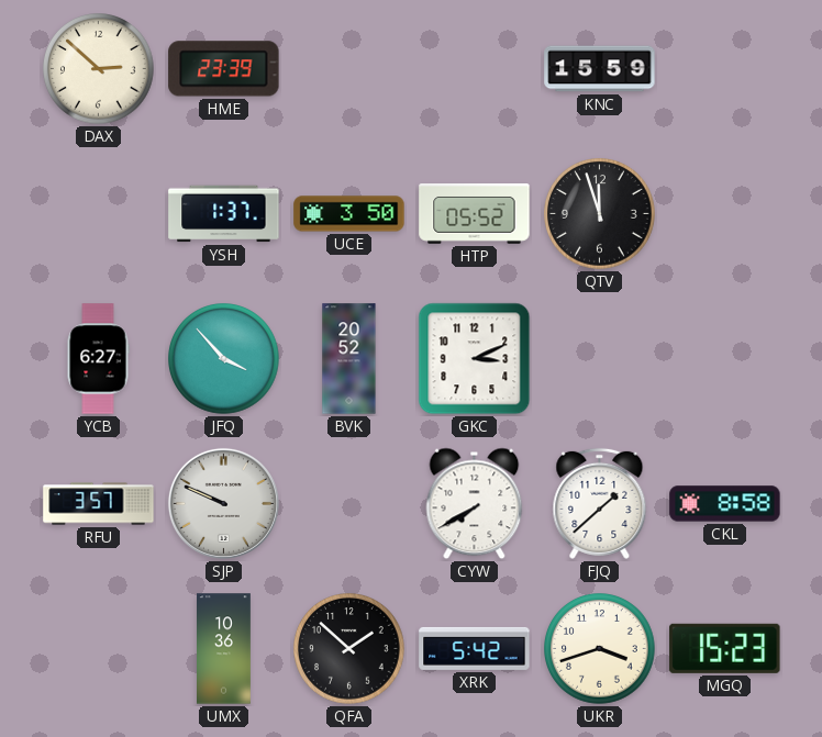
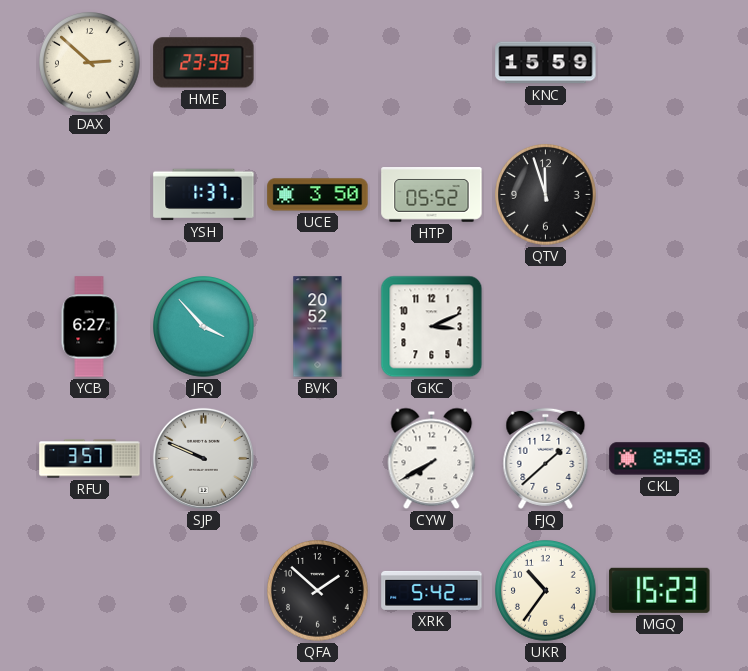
UMX: 10:36 -> none
UKR: 3:42 -> 10:36
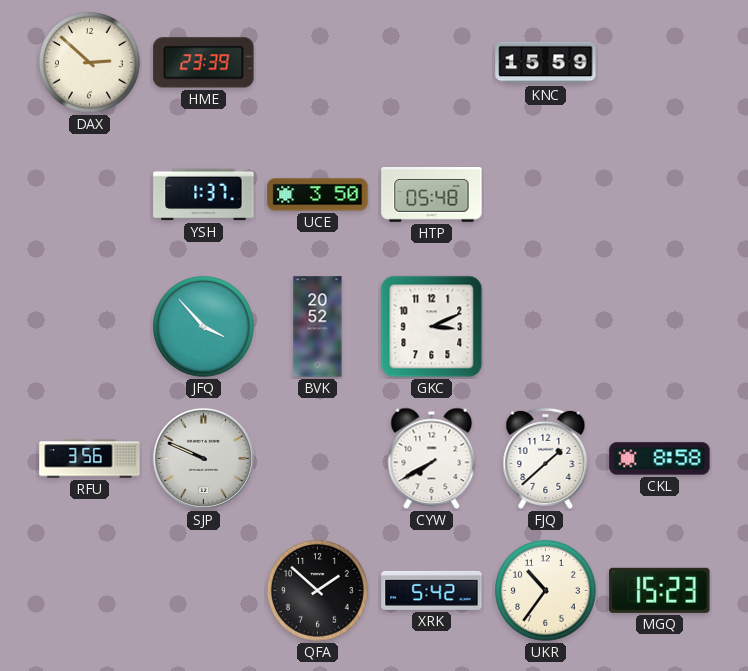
HTP: 05:52 -> 05:48
QTV: 11:57 -> none
YCB: 6:27 -> none
RFU: 3:57 -> 3:56
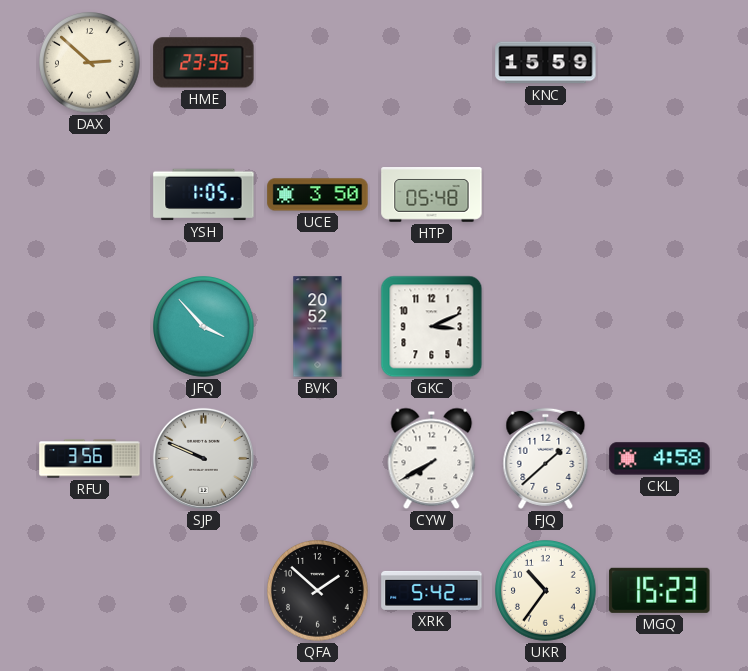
HME: 23:39 -> 23:35
YSH: 1:37 -> 1:05
CKL: 8:58 -> 4:58
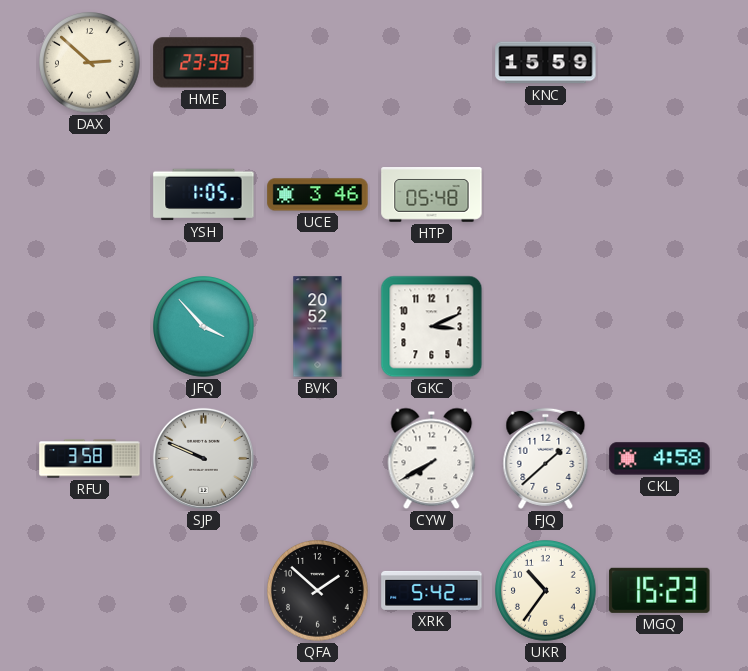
HME: 23:35 -> 23:39
UCE: 3:50 -> 3:46
RFU: 3:56 -> 3:58
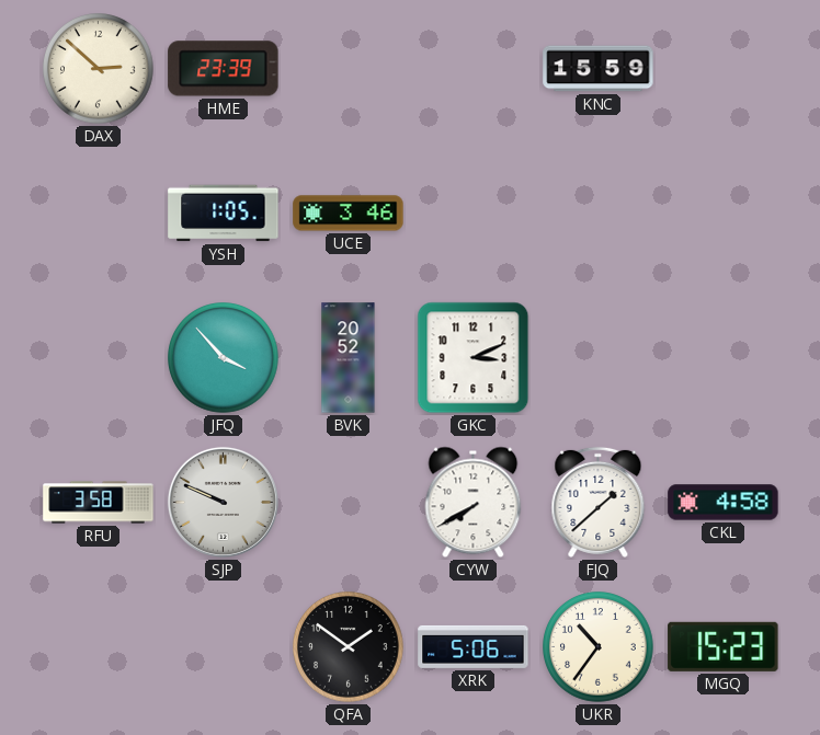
HTP: 05:48 -> none
QFA: 1:52 -> 1:51
XRK: 5:42 -> 5:06
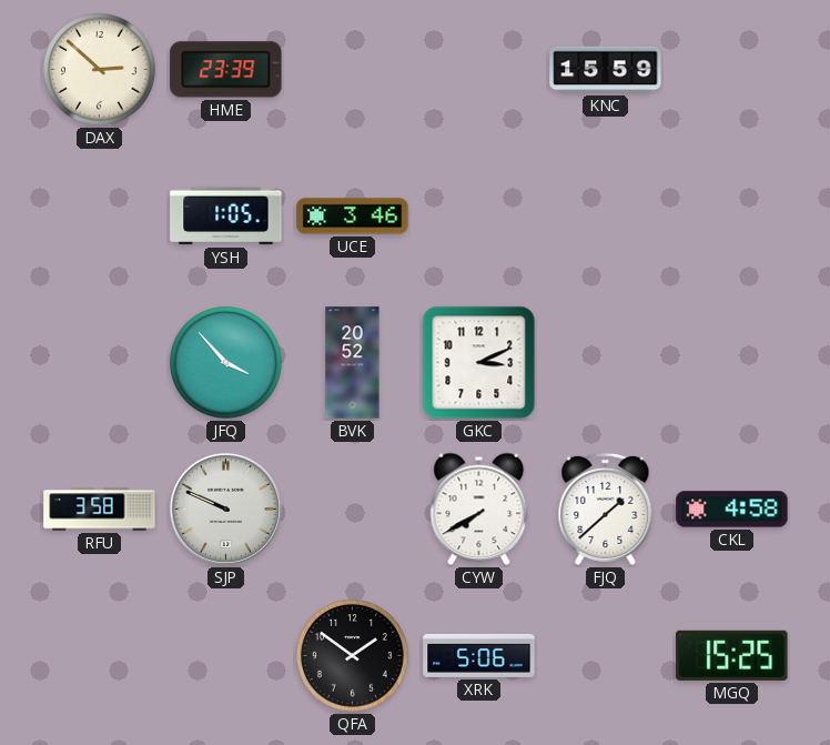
UKR: 10:36 -> none
MGQ: 15:23 -> 15:25
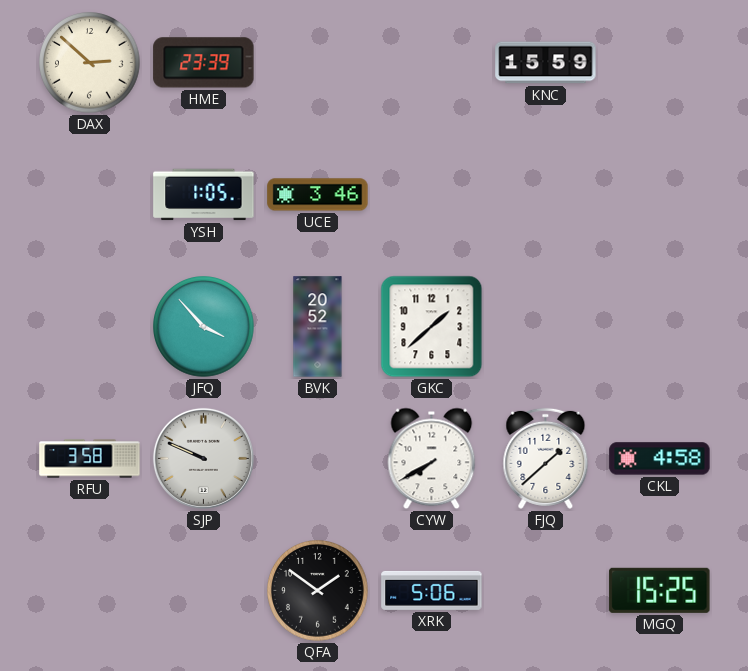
GKC: 3:11 -> 1:38
